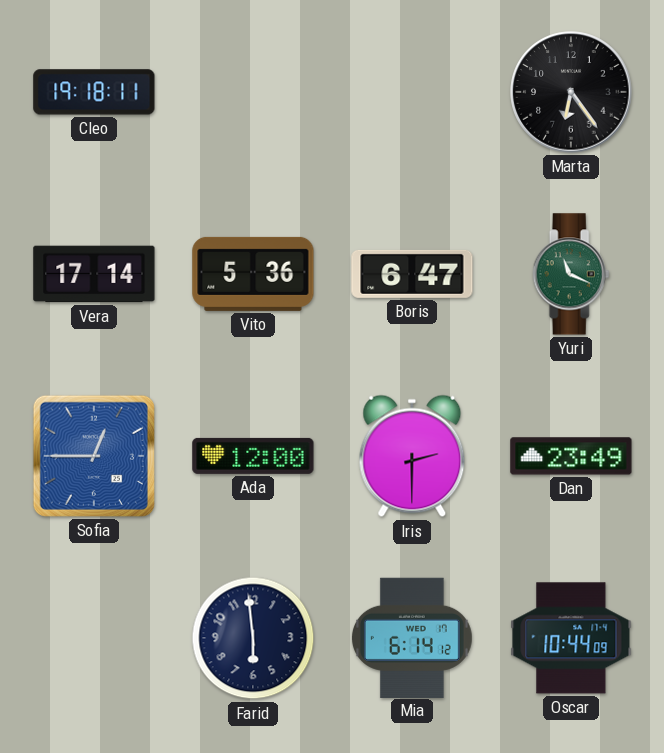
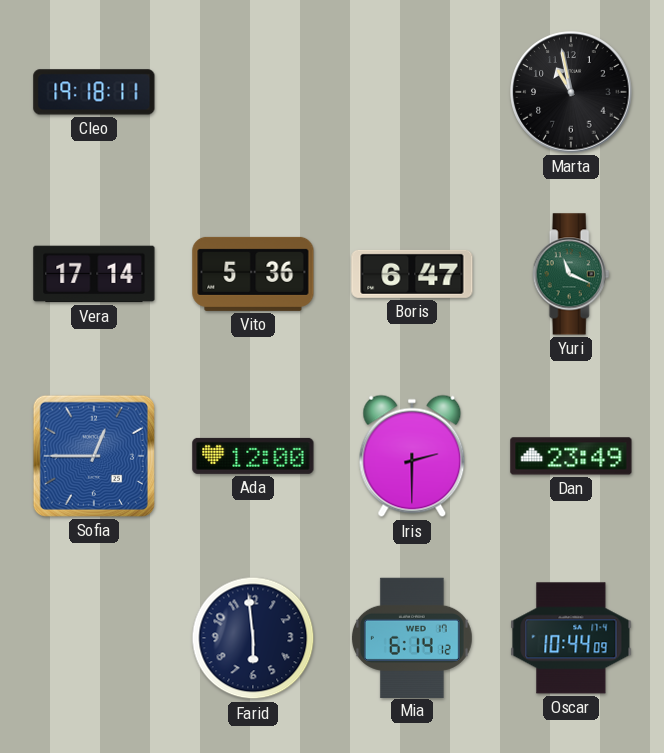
Marta: 6:24 -> 10:58
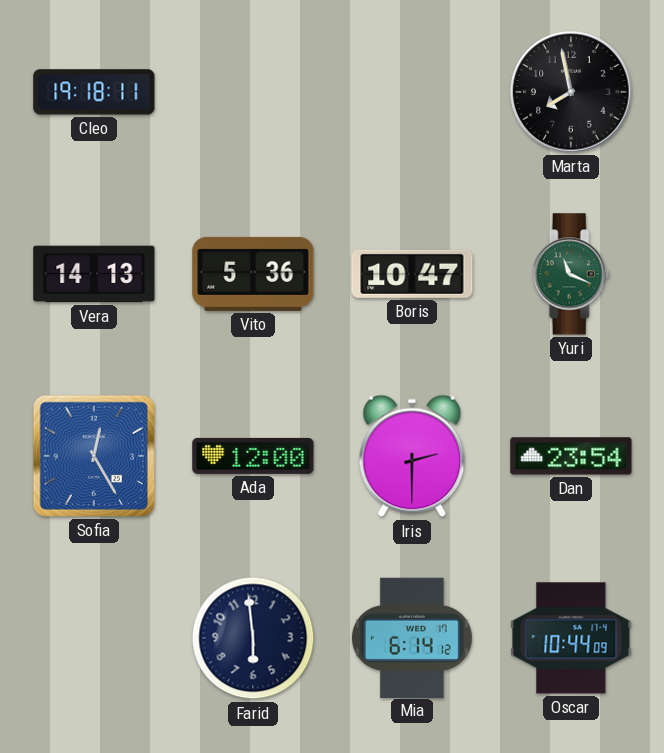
Marta: 10:58 -> 7:58
Vera: 17:14 -> 14:13
Boris: 6:47 -> 10:47
Sofia: 12:45 -> 12:25
Dan: 23:49 -> 23:54
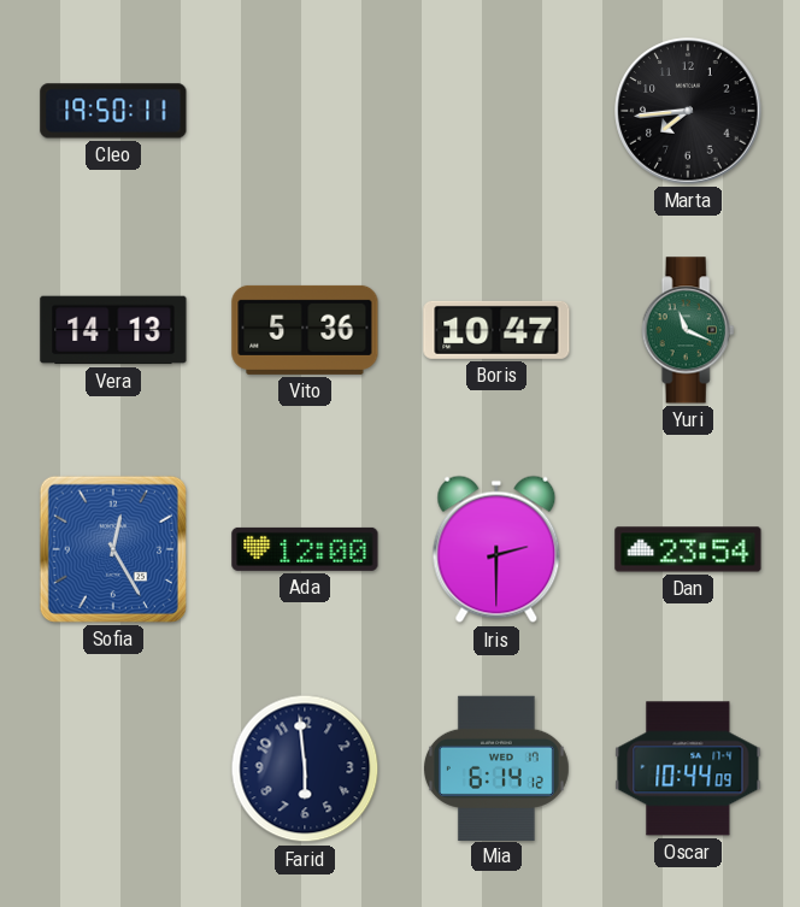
Cleo: 19:18 -> 19:50
Marta: 7:58 -> 7:44
